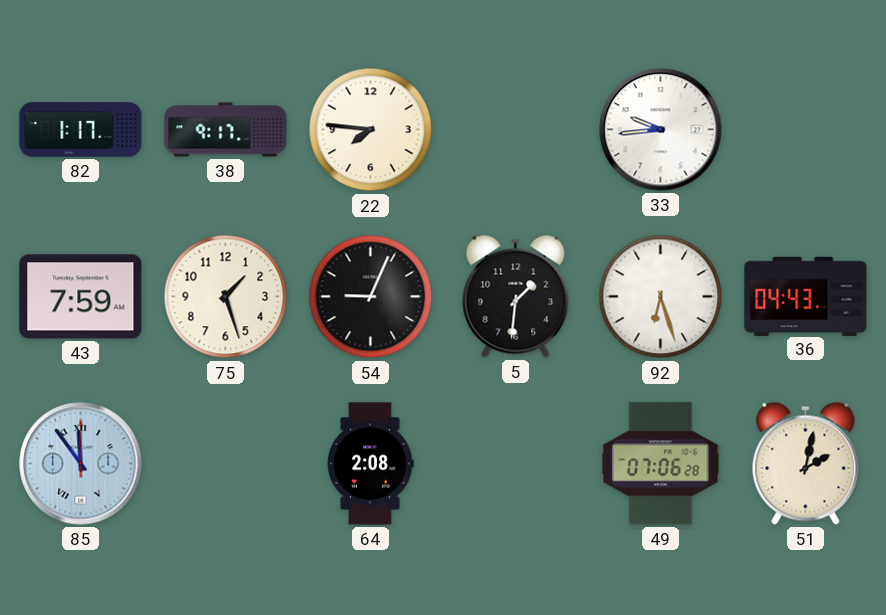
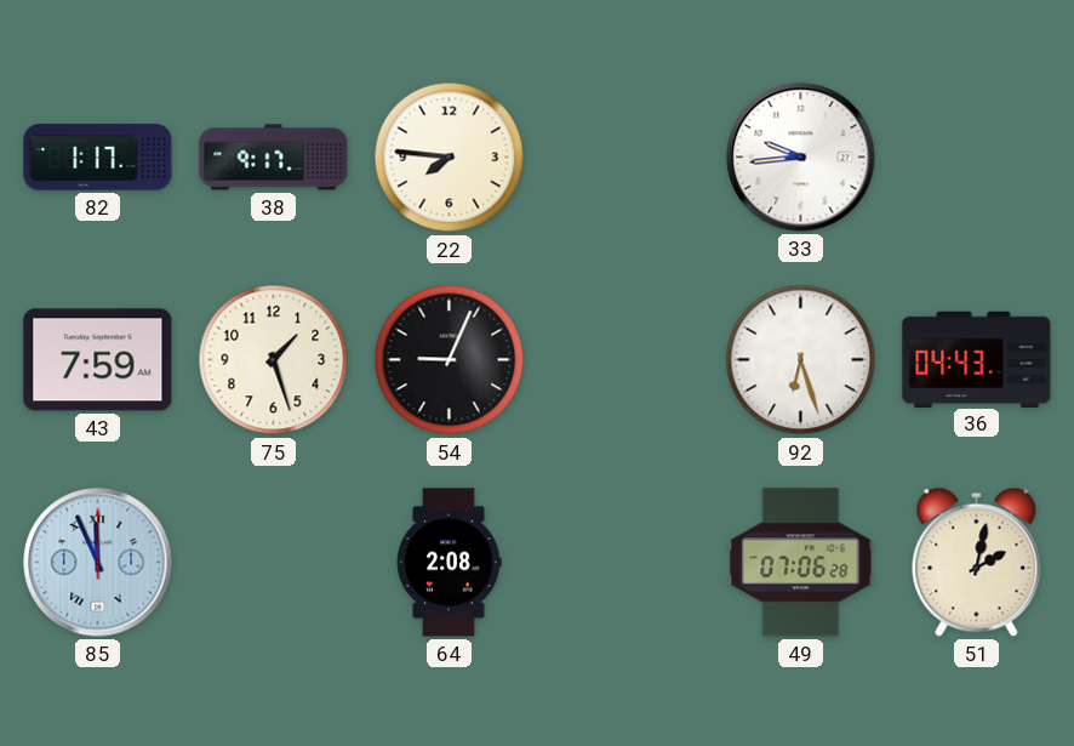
5: 1:31 -> none
85: 11:54 -> 11:56
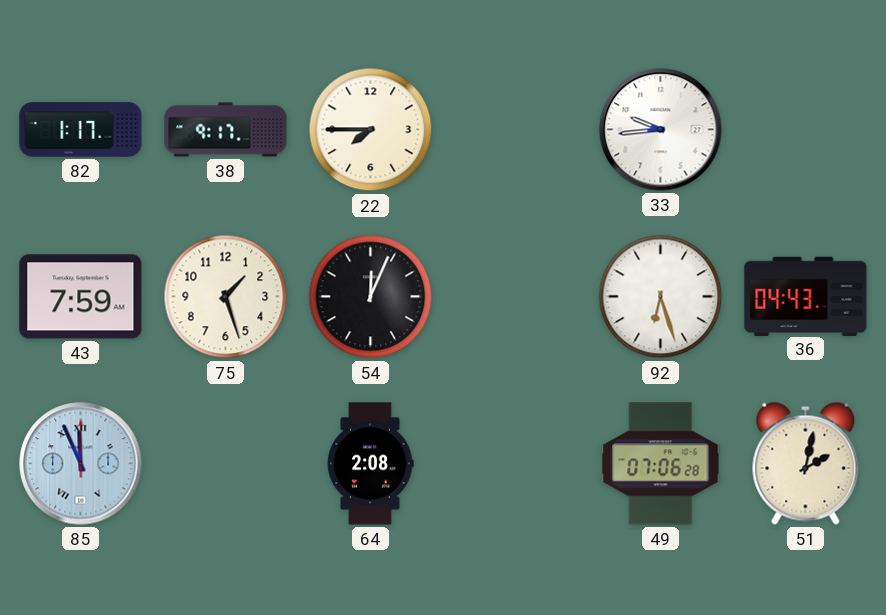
22: 7:46 -> 7:45
54: 9:04 -> 12:04
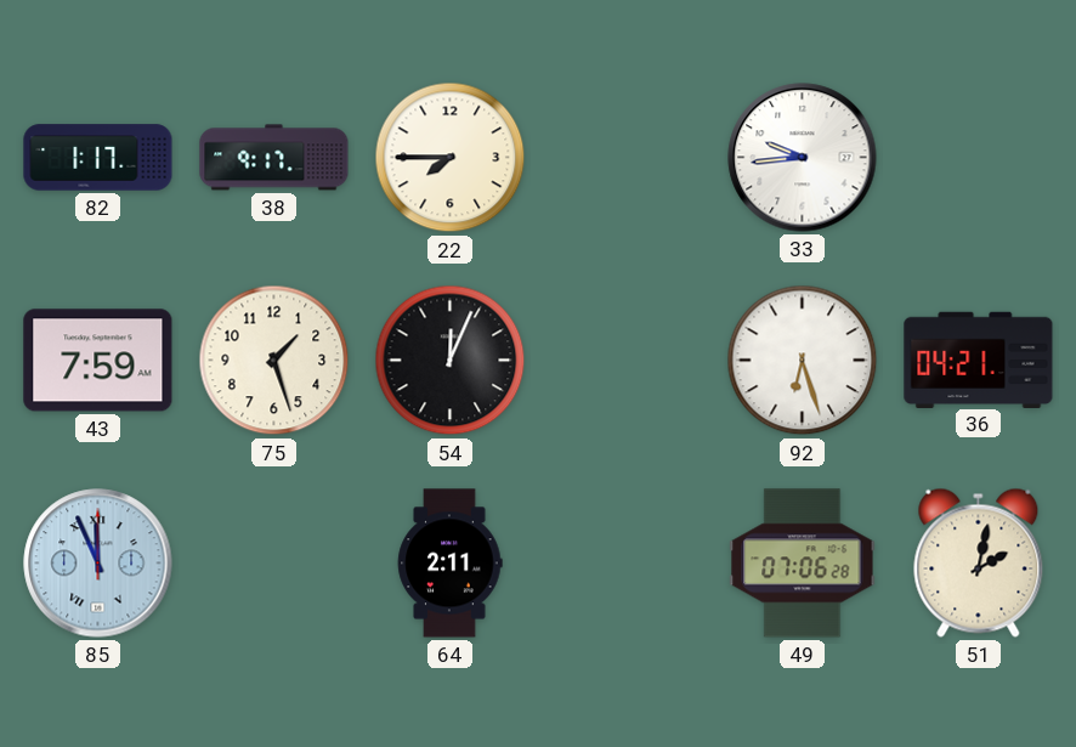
36: 04:43 -> 04:21
64: 2:08 -> 2:11
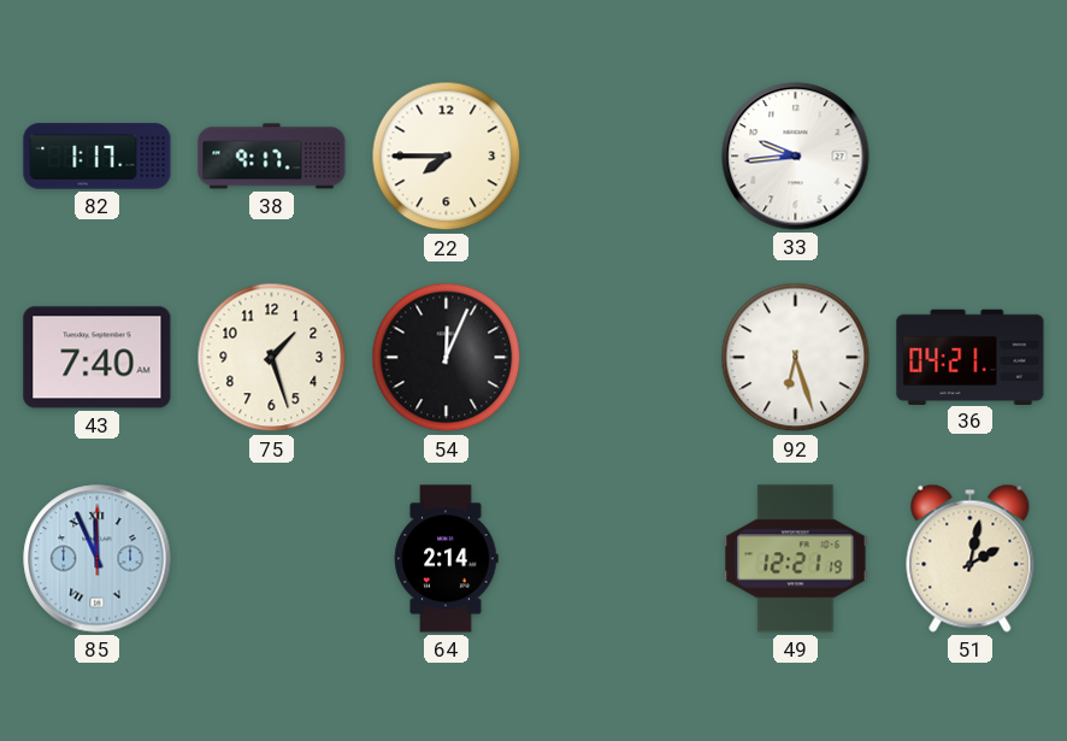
43: 7:59 -> 7:40
64: 2:11 -> 2:14
49: 07:06 -> 12:21
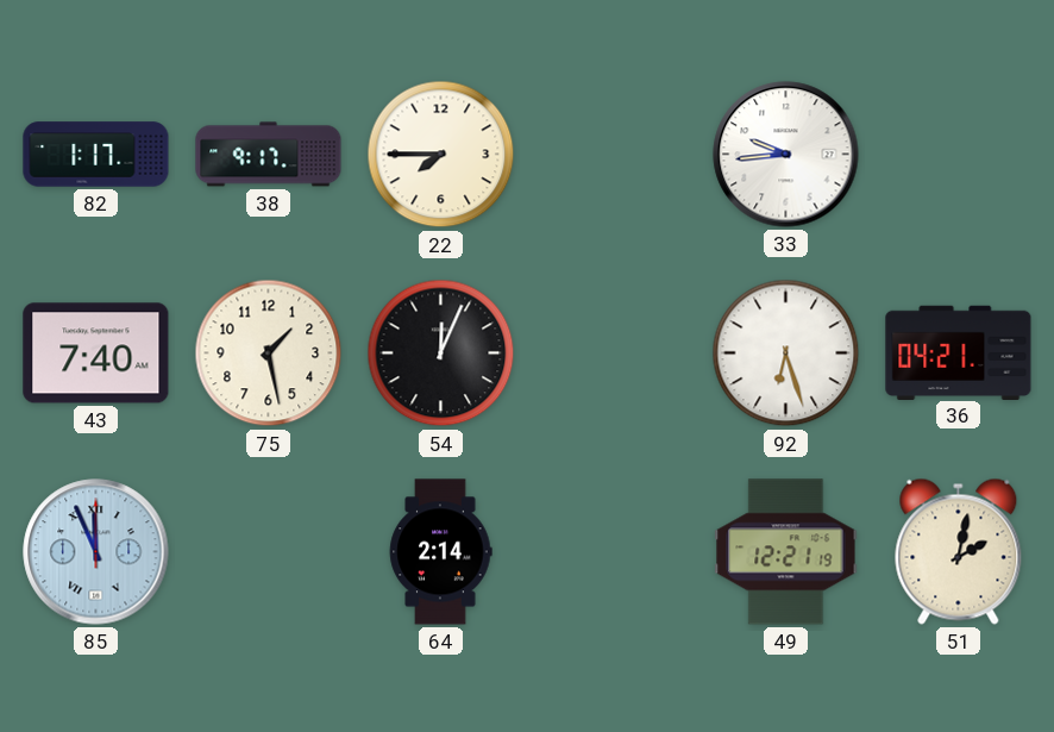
75: 1:27 -> 1:28
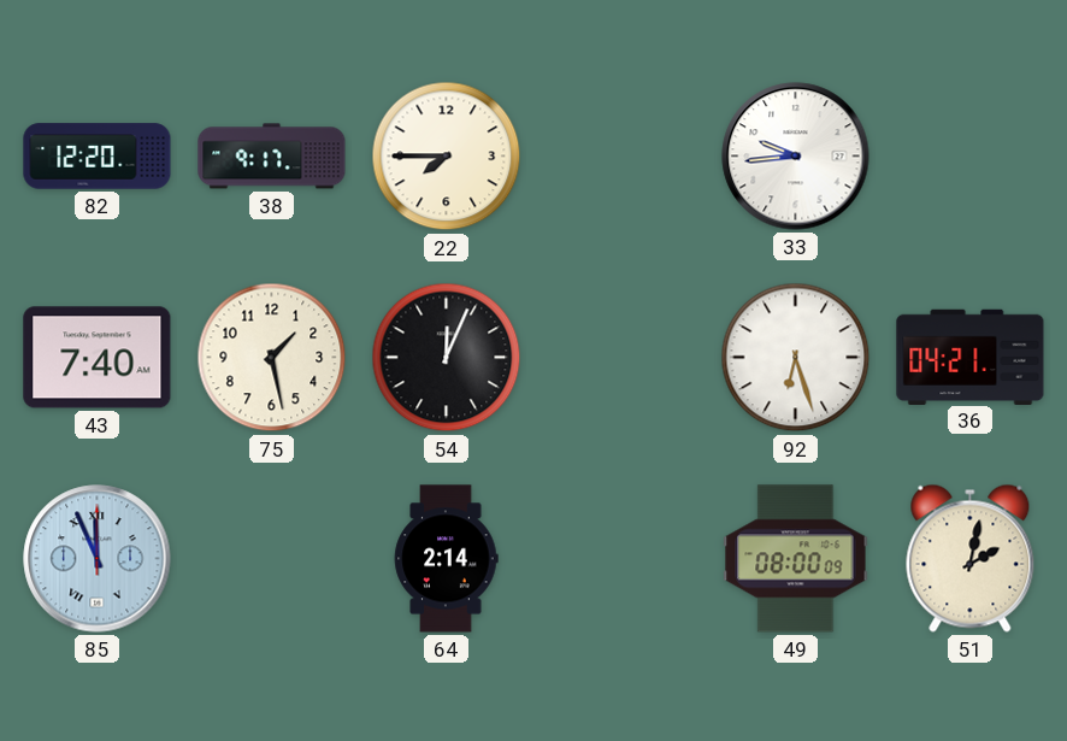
82: 1:17 -> 12:20
49: 12:21 -> 08:00
